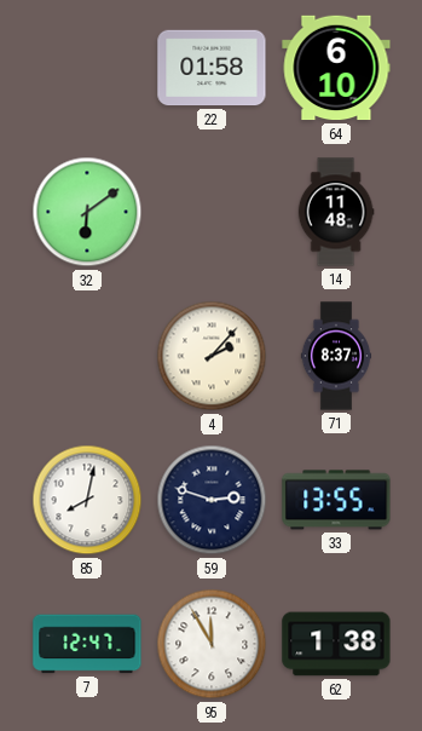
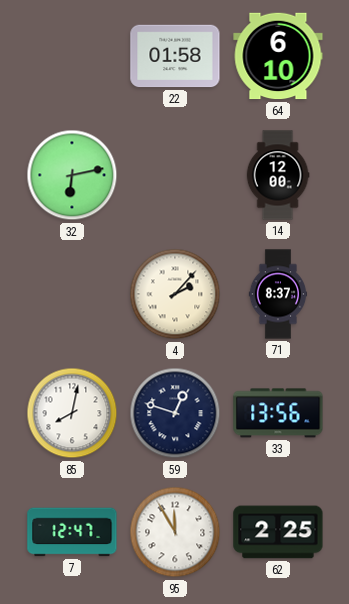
32: 6:09 -> 6:13
14: 11:48 -> 12:00
59: 2:48 -> 12:48
33: 13:55 -> 13:56
62: 1:38 -> 2:25
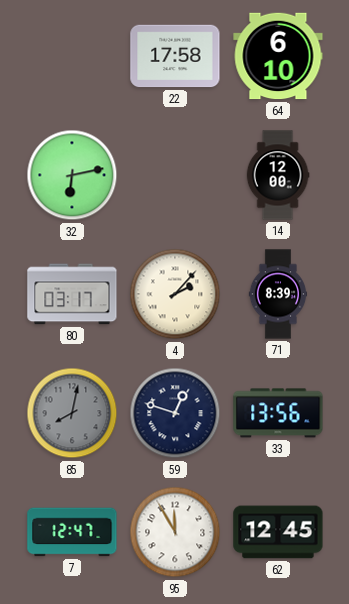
22: 01:58 -> 17:58
80: none -> 03:17
71: 8:37 -> 8:39
85 dial: white -> grey
62: 2:25 -> 12:45
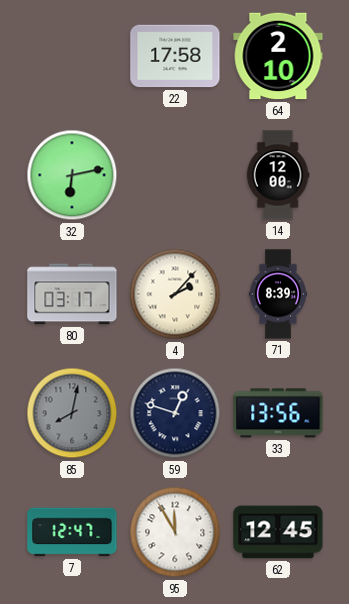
64: 6:10 -> 2:10
